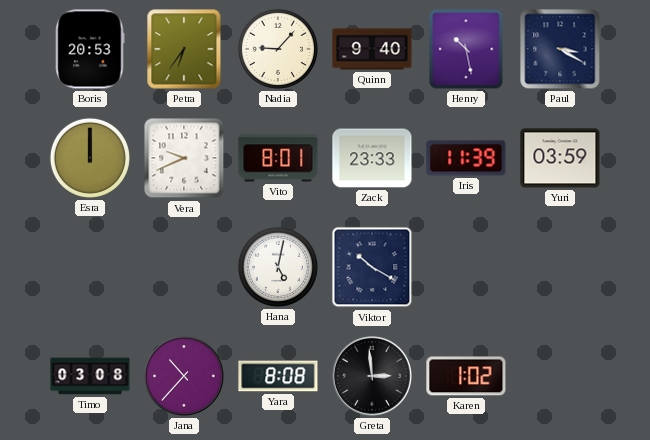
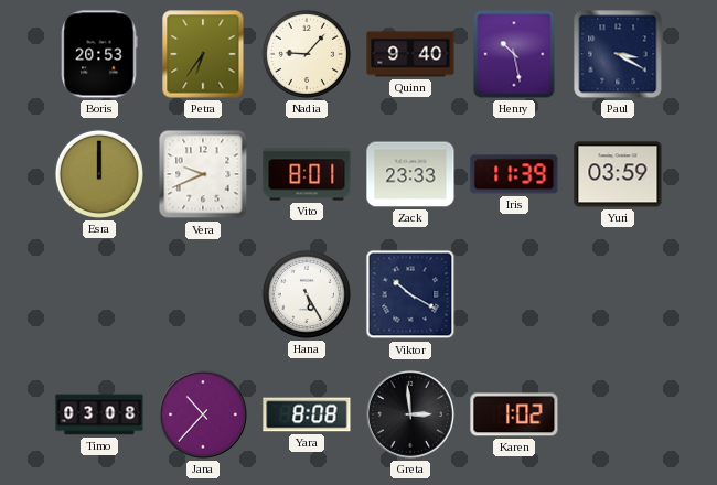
Hana: 5:02 -> 5:25
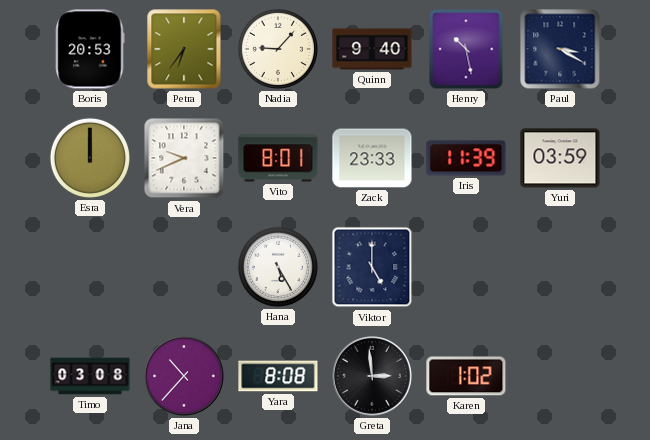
Viktor: 10:20 -> 5:00
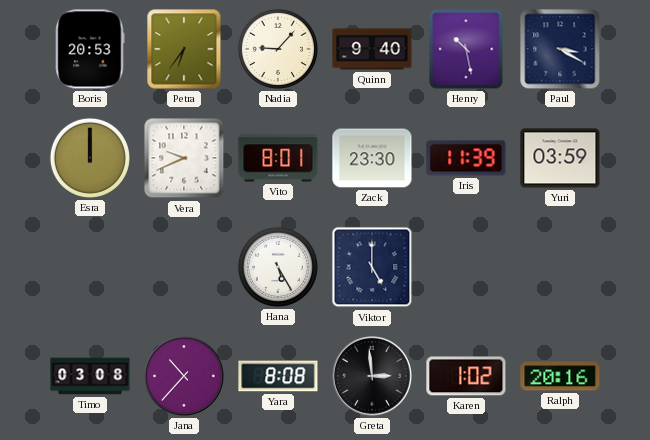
Zack: 23:33 -> 23:30
Ralph: none -> 20:16
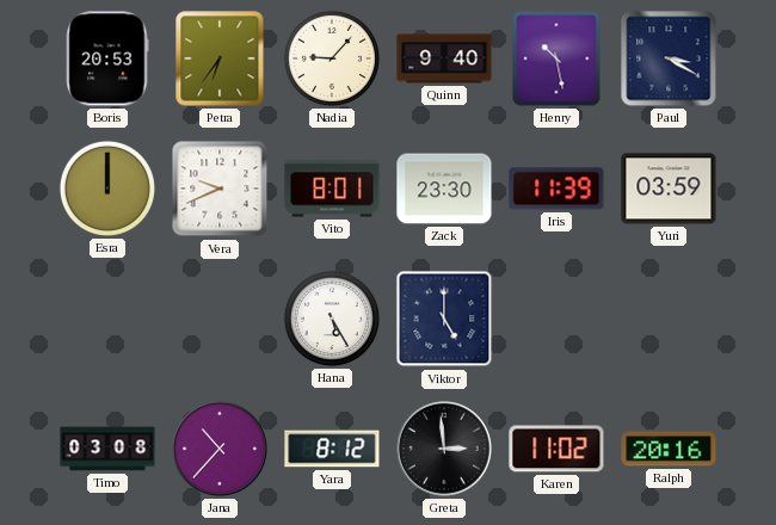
Yara: 8:08 -> 8:12
Karen: 1:02 -> 11:02
